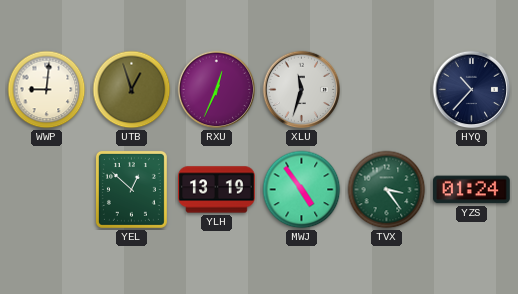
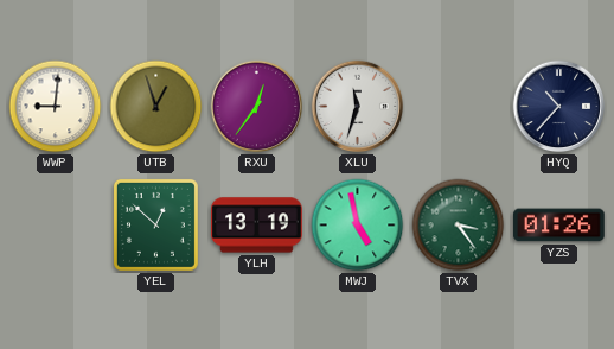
RXU: 12:34 -> 12:36
MWJ: 4:54 -> 4:58
YZS: 01:24 -> 01:26
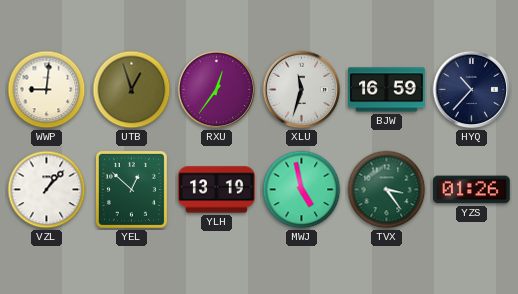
BJW: none -> 16:59
VZL: none -> 1:07
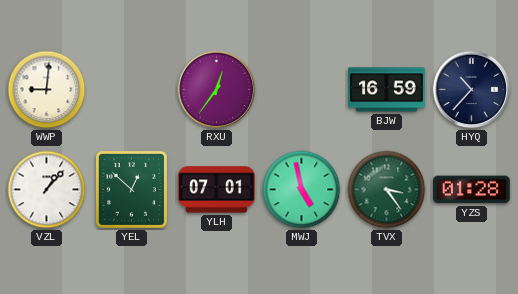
UTB: 12:57 -> none
XLU: 11:33 -> none
YLH: 13:19 -> 07:01
YZS: 01:26 -> 01:28
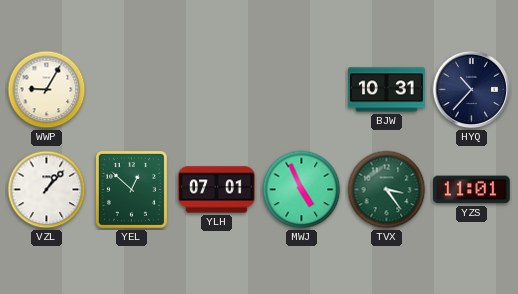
WWP: 9:01 -> 9:05
RXU: 12:36 -> none
BJW: 16:59 -> 10:31
MWJ: 4:58 -> 4:56
YZS: 01:28 -> 11:01
